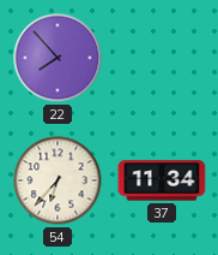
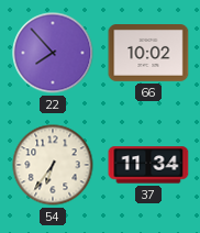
66: none -> 10:02
54: 6:37 -> 6:36
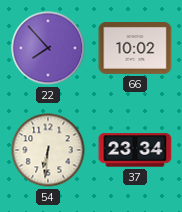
54: 6:36 -> 6:31
37: 11:34 -> 23:34
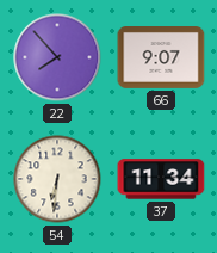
66: 10:02 -> 9:07
37: 23:34 -> 11:34
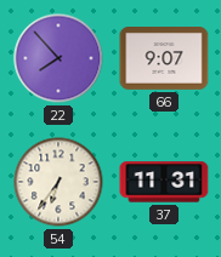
54: 6:31 -> 6:36
37: 11:34 -> 11:31
